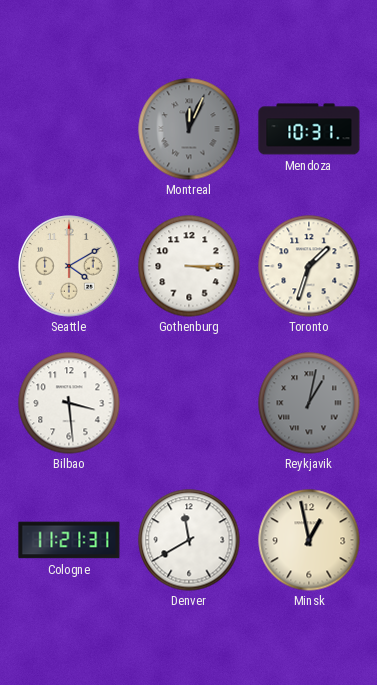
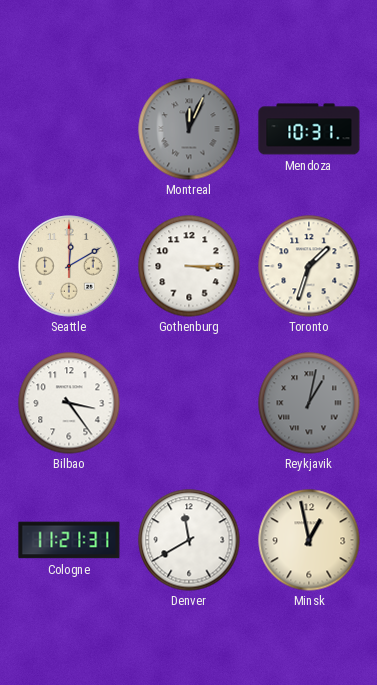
Seattle: 4:10 -> 12:10
Bilbao: 3:29 -> 3:24
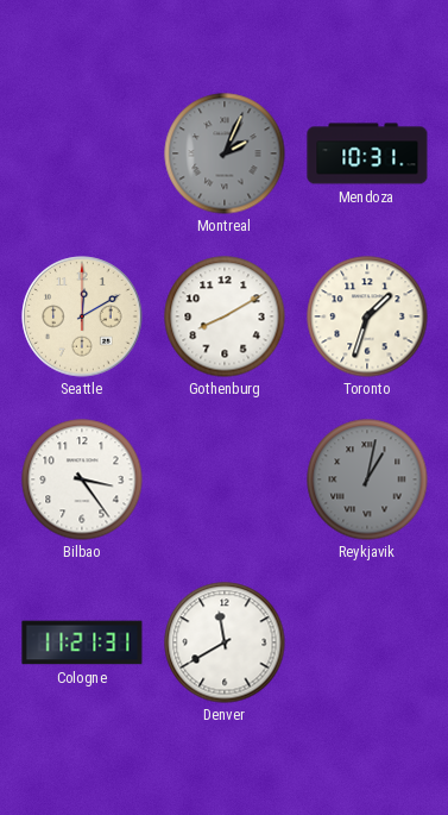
Montreal: 12:04 -> 2:04
Gothenburg: 3:15 -> 8:10
Minsk: 12:58 -> none
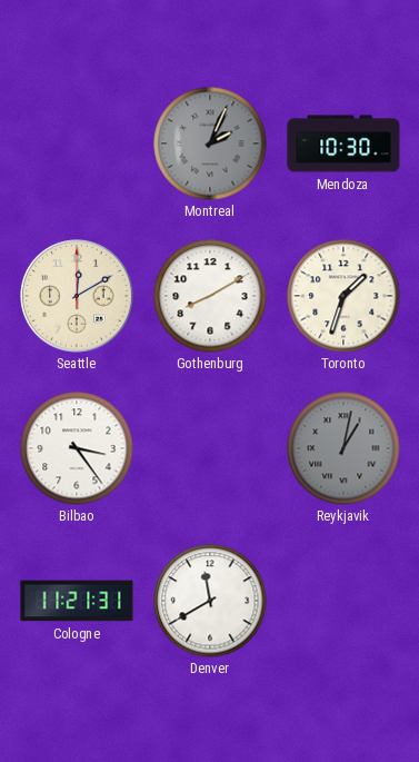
Mendoza: 10:31 -> 10:30
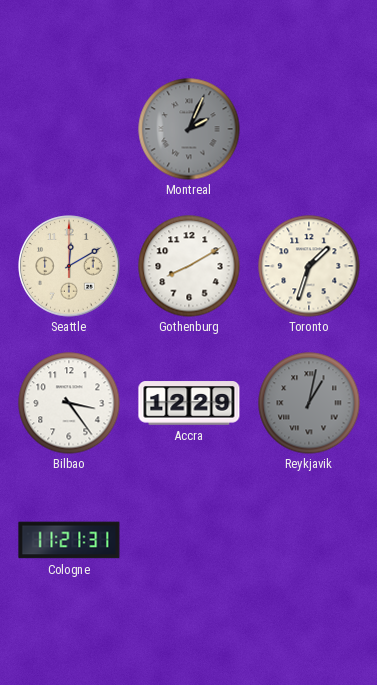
Mendoza: 10:30 -> none
Accra: none -> 12:29
Denver: 11:40 -> none
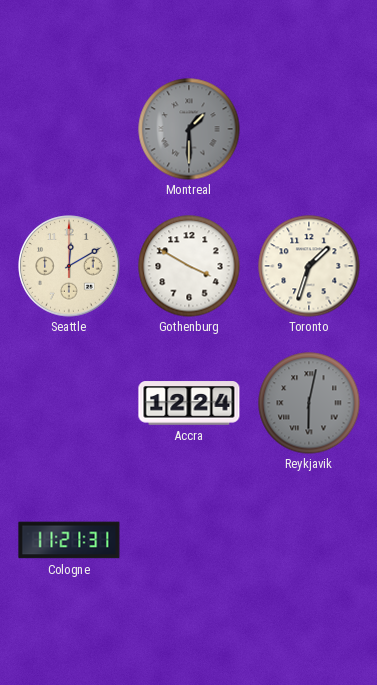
Montreal: 2:04 -> 1:30
Gothenburg: 8:10 -> 3:50
Bilbao: 3:24 -> none
Accra: 12:29 -> 12:24
Reykjavik: 1:02 -> 6:02
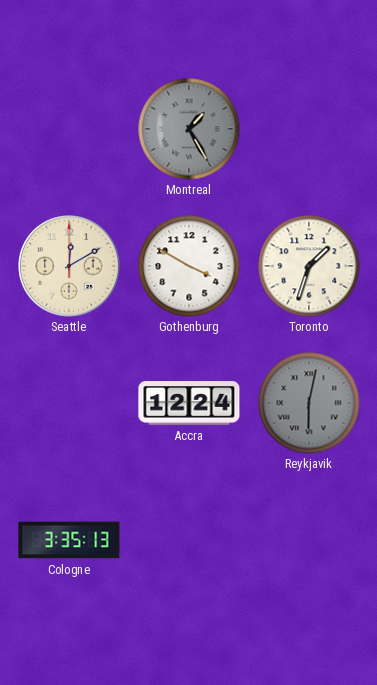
Montreal: 1:30 -> 1:25
Cologne: 11:21 -> 3:35
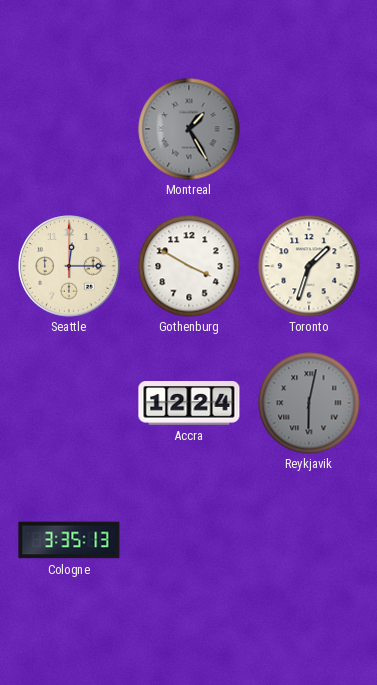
Seattle: 12:10 -> 12:15
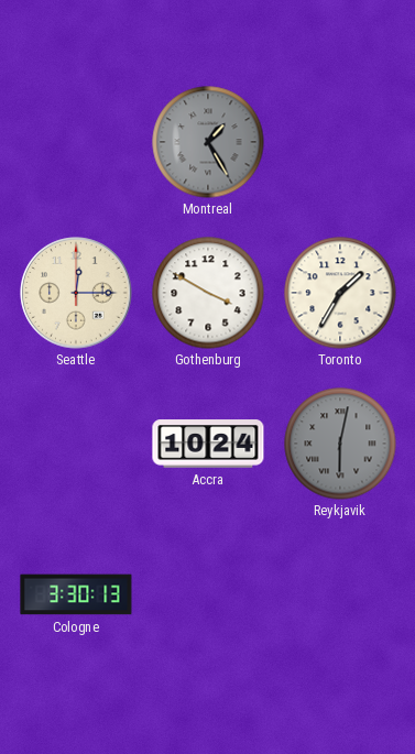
Toronto: 1:33 -> 1:35
Accra: 12:24 -> 10:24
Cologne: 3:35 -> 3:30
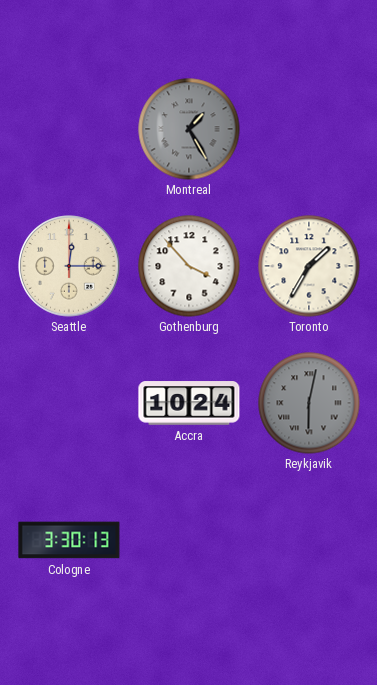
Gothenburg: 3:50 -> 3:53
